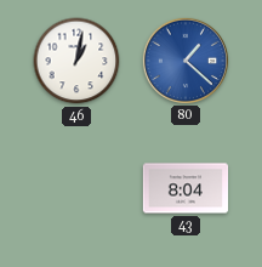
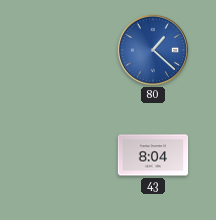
46: 1:02 -> none
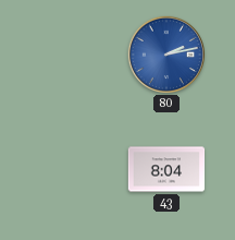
80: 1:22 -> 2:13
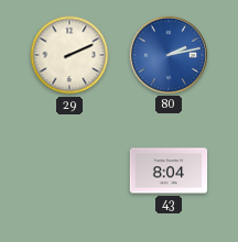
29: none -> 2:11
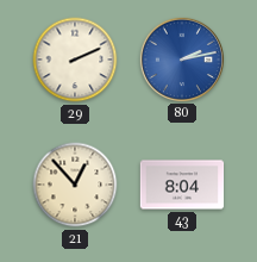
21: none -> 12:53
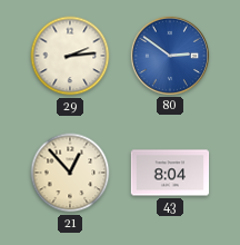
29: 2:11 -> 2:14
80: 2:13 -> 2:51
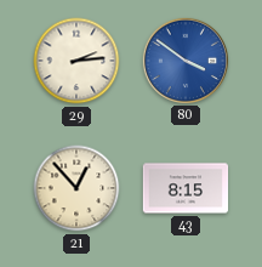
80: 2:51 -> 3:51
43: 8:04 -> 8:15
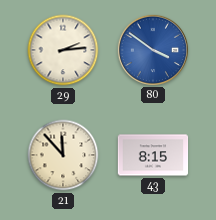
21: 12:53 -> 11:53
